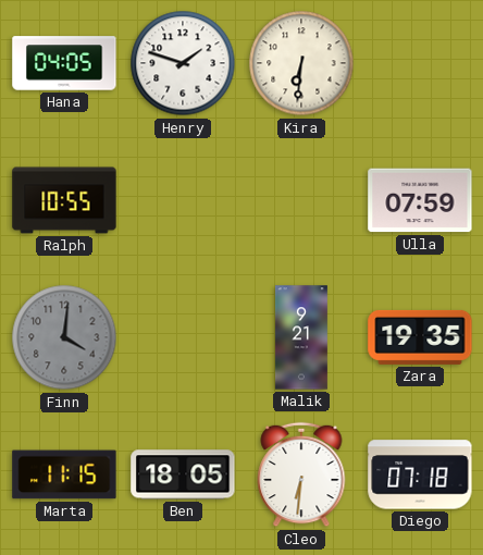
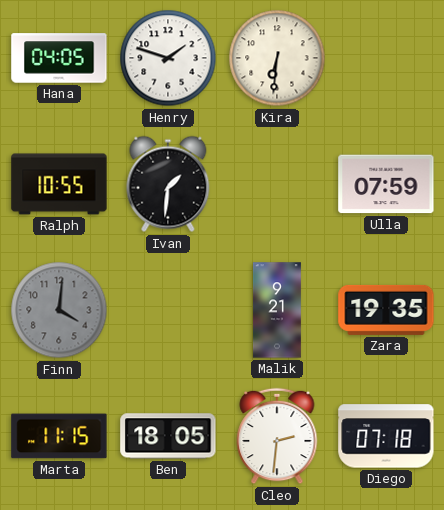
Ivan: none -> 1:31
Cleo: 6:31 -> 2:31
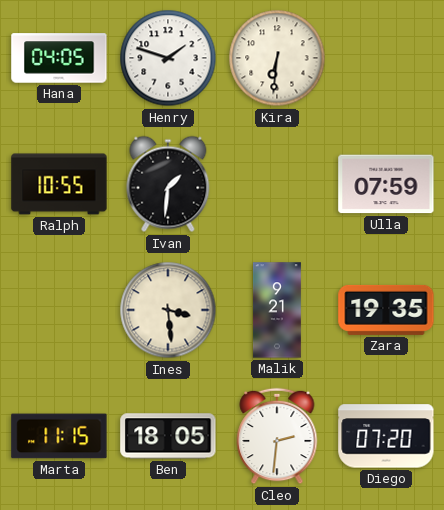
Finn: 4:01 -> none
Ines: none -> 3:29
Diego: 07:18 -> 07:20
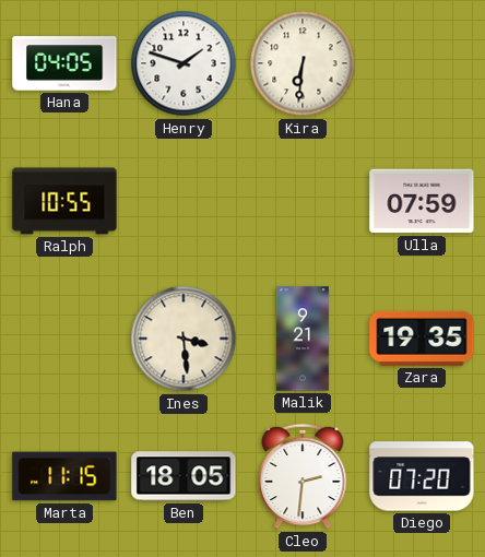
Ivan: 1:31 -> none
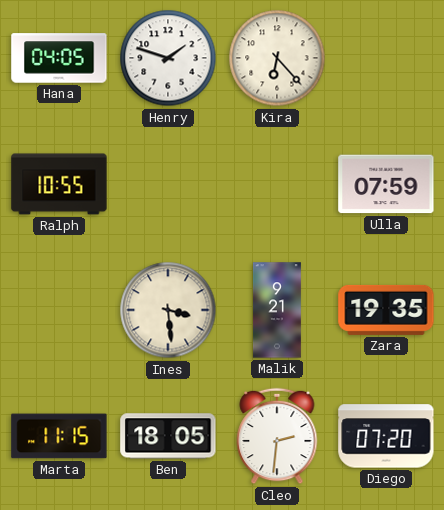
Kira: 6:31 -> 6:23
